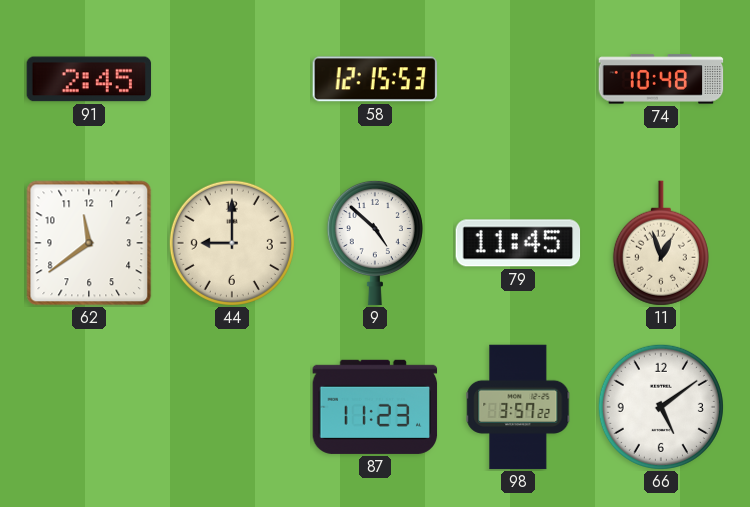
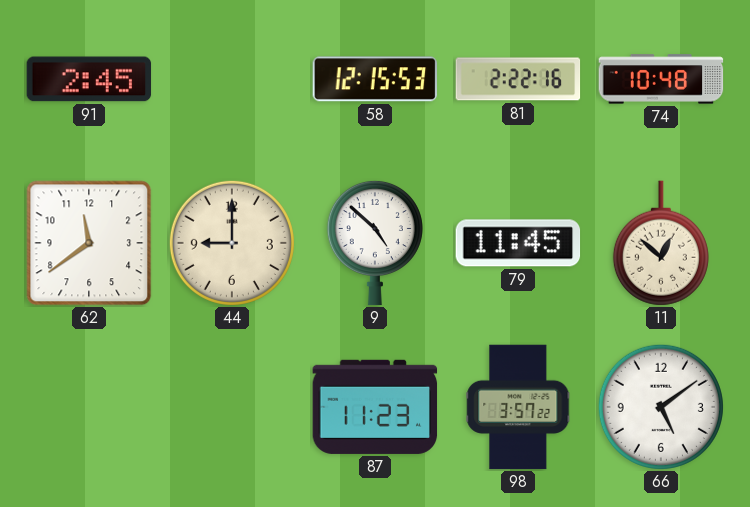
81: none -> 2:22
11: 12:57 -> 12:52
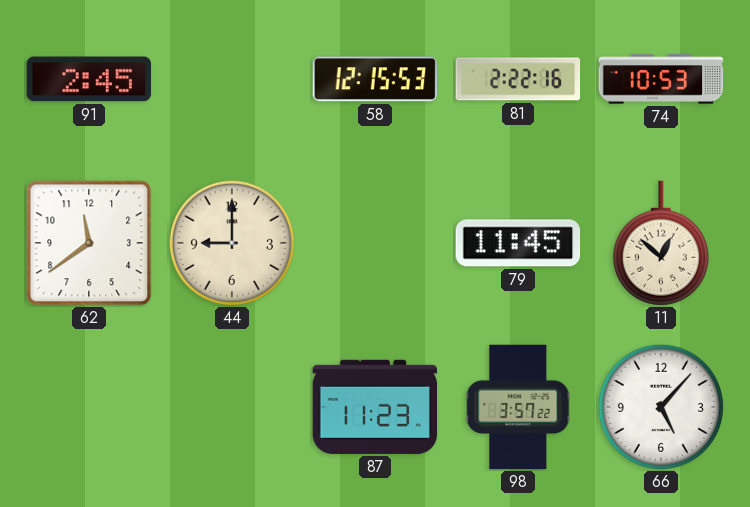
74: 10:48 -> 10:53
9: 4:52 -> none
66: 5:09 -> 5:07
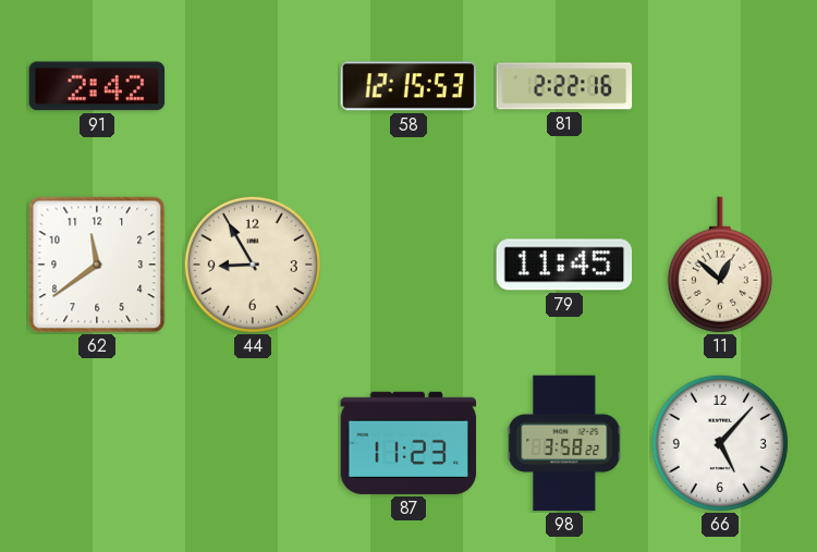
91: 2:45 -> 2:42
74: 10:53 -> none
44: 9:00 -> 8:55
98: 3:57 -> 3:58
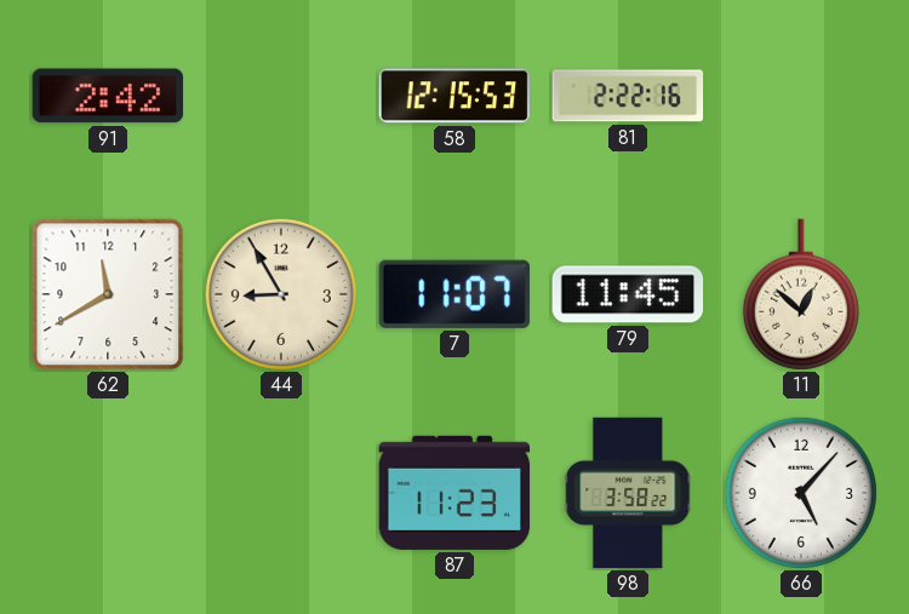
62: 11:39 -> 11:40
7: none -> 11:07
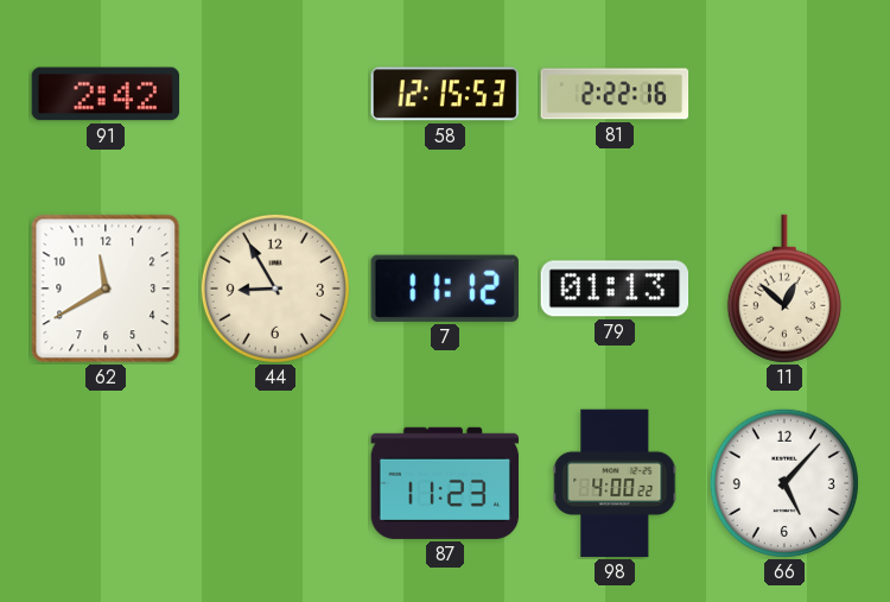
7: 11:07 -> 11:12
79: 11:45 -> 01:13
98: 3:58 -> 4:00
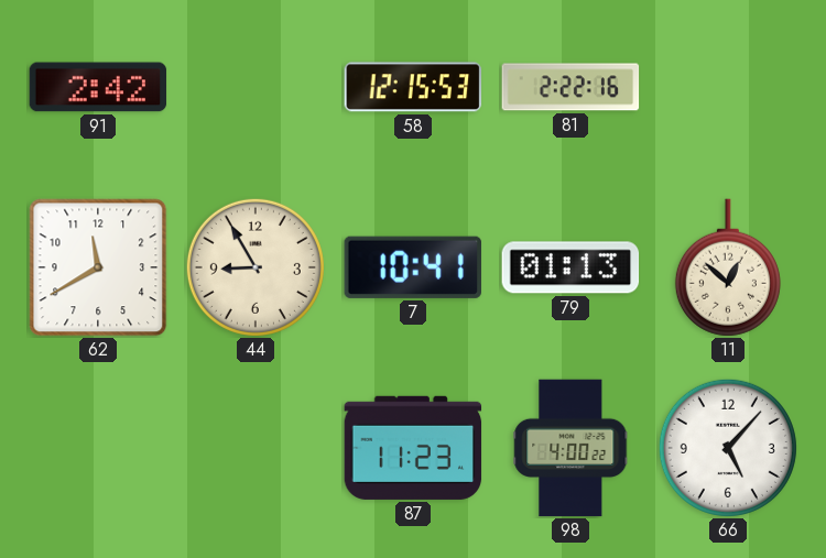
7: 11:12 -> 10:41
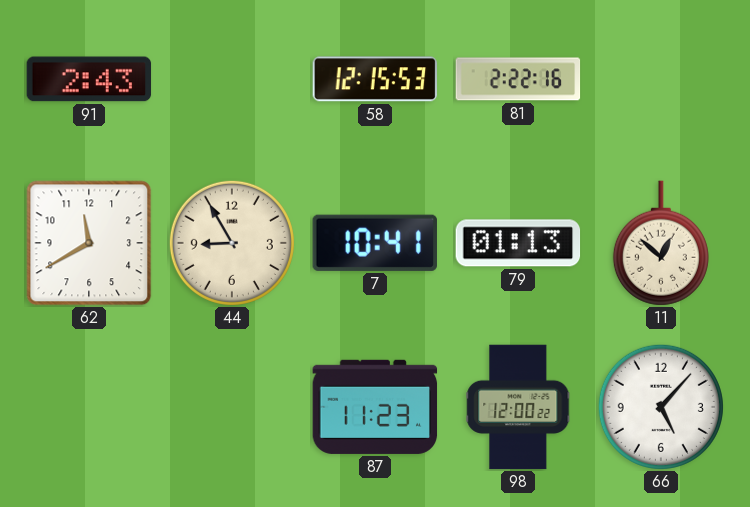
91: 2:42 -> 2:43
98: 4:00 -> 12:00
